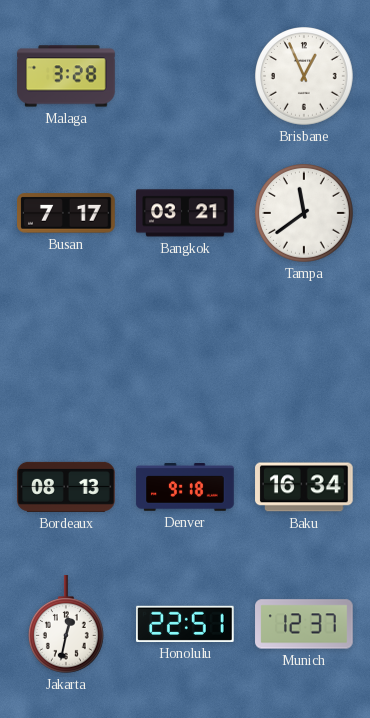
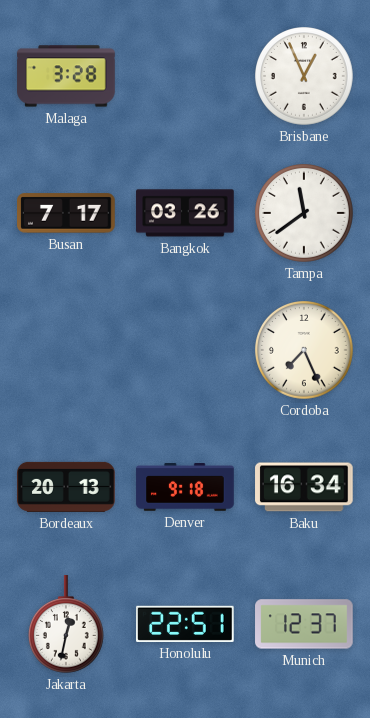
Bangkok: 03:21 -> 03:26
Cordoba: none -> 7:26
Bordeaux: 08:13 -> 20:13
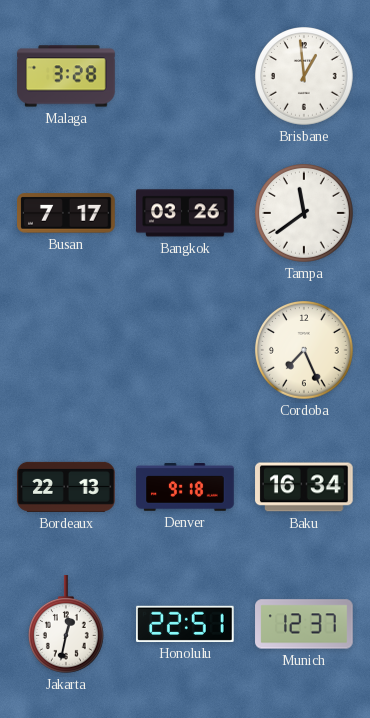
Brisbane: 12:56 -> 12:59
Bordeaux: 20:13 -> 22:13
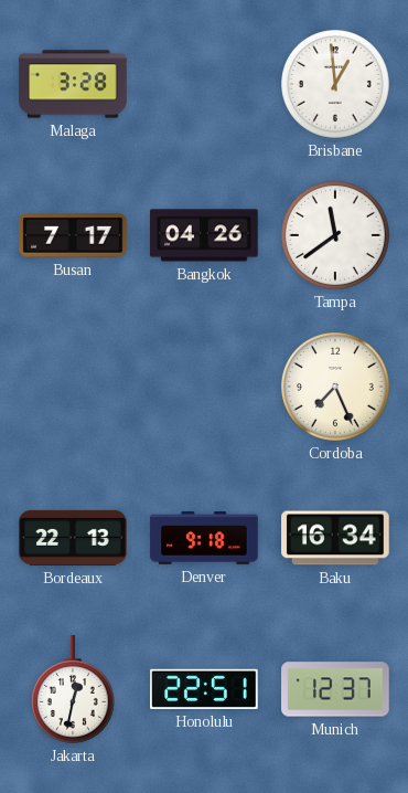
Bangkok: 03:26 -> 04:26
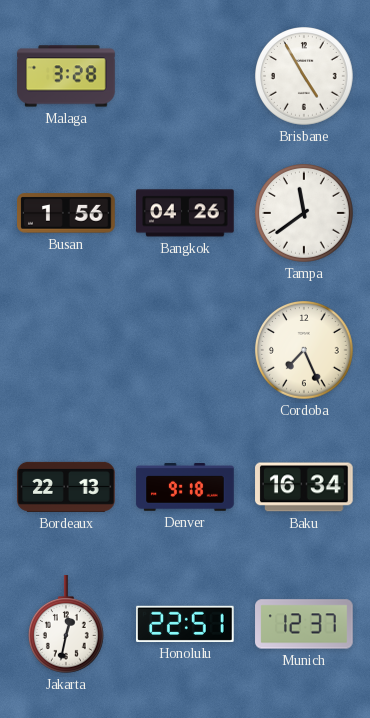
Brisbane: 12:59 -> 4:55
Busan: 7:17 -> 1:56
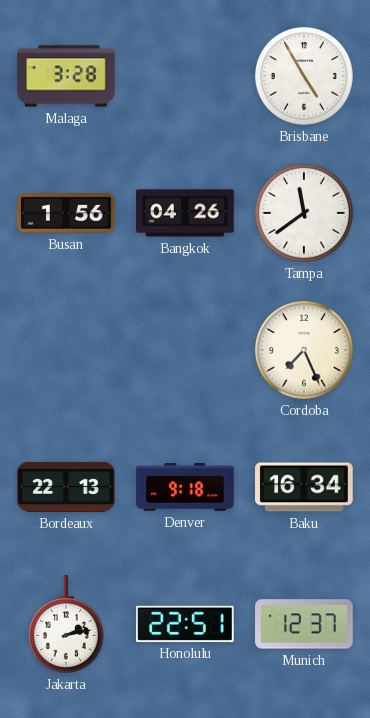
Jakarta: 12:32 -> 2:13
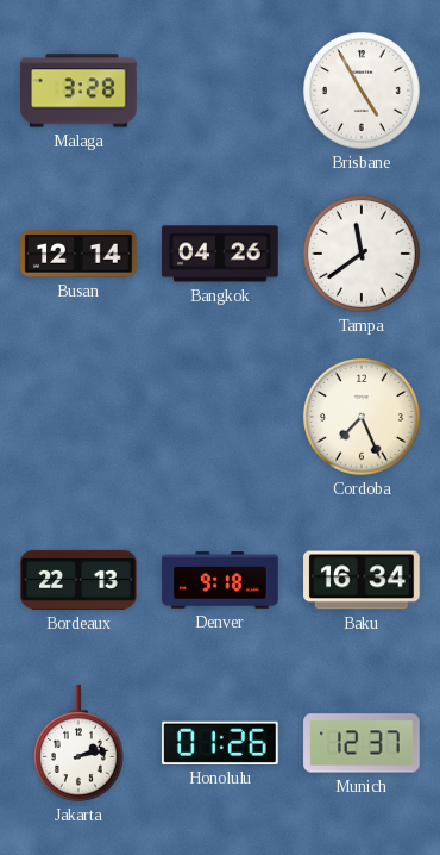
Busan: 1:56 -> 12:14
Honolulu: 22:51 -> 01:26
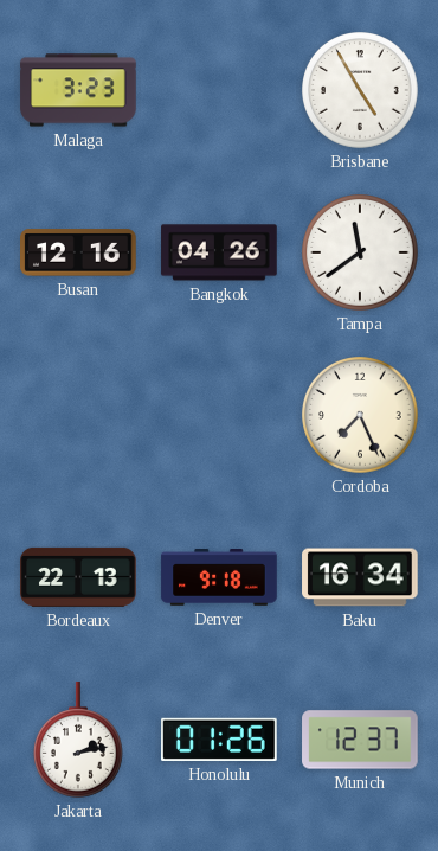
Malaga: 3:28 -> 3:23
Busan: 12:14 -> 12:16
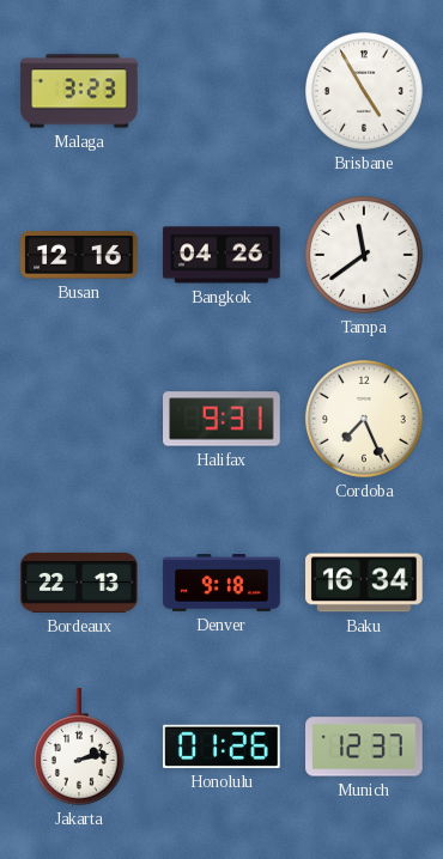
Halifax: none -> 9:31
